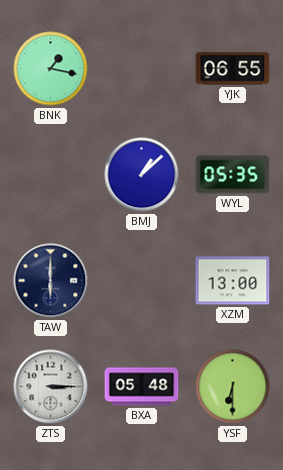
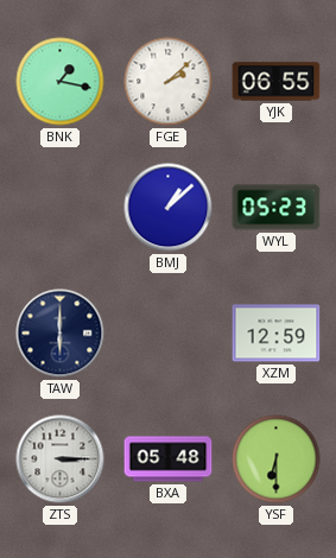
FGE: none -> 2:08
WYL: 05:35 -> 05:23
XZM: 13:00 -> 12:59
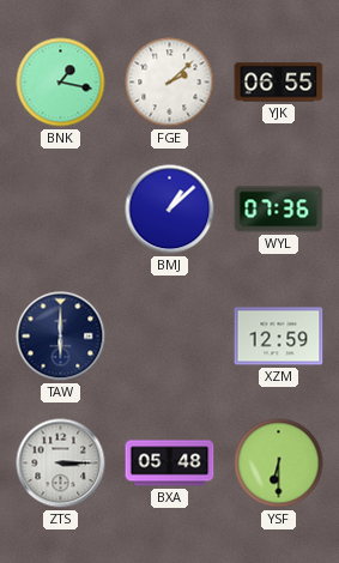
WYL: 05:23 -> 07:36
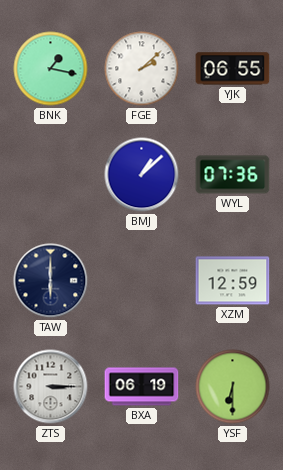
BXA: 05:48 -> 06:19
